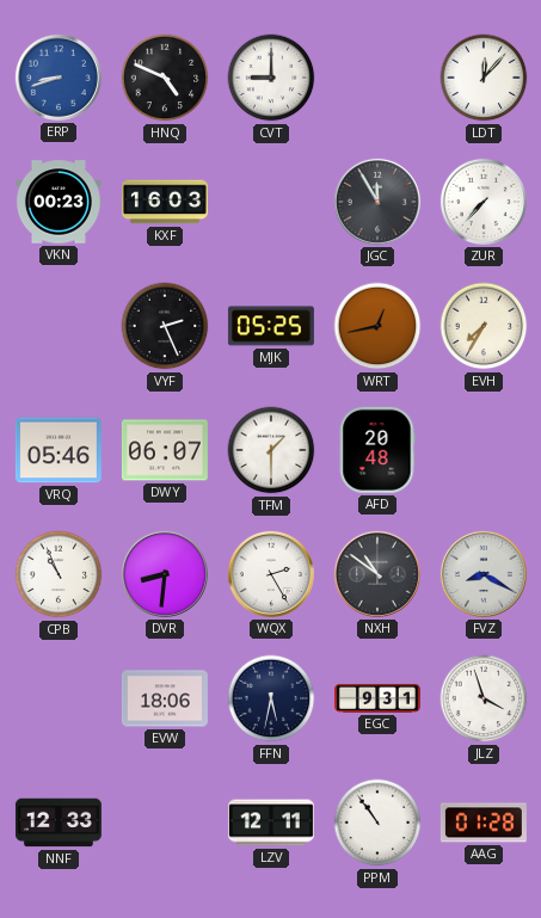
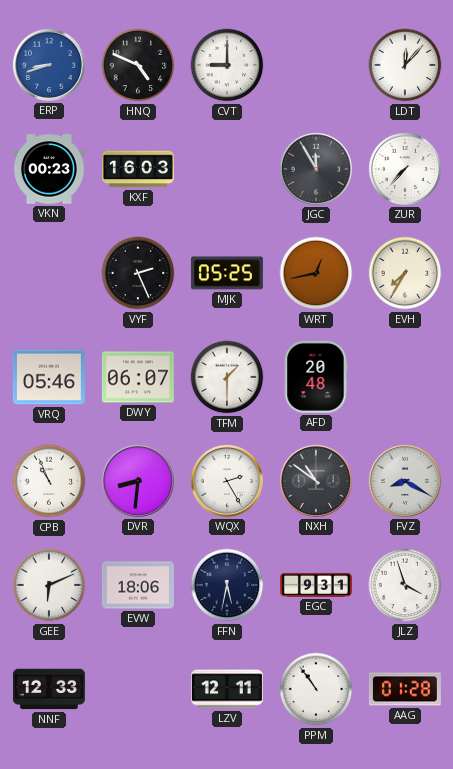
GEE: none -> 6:11
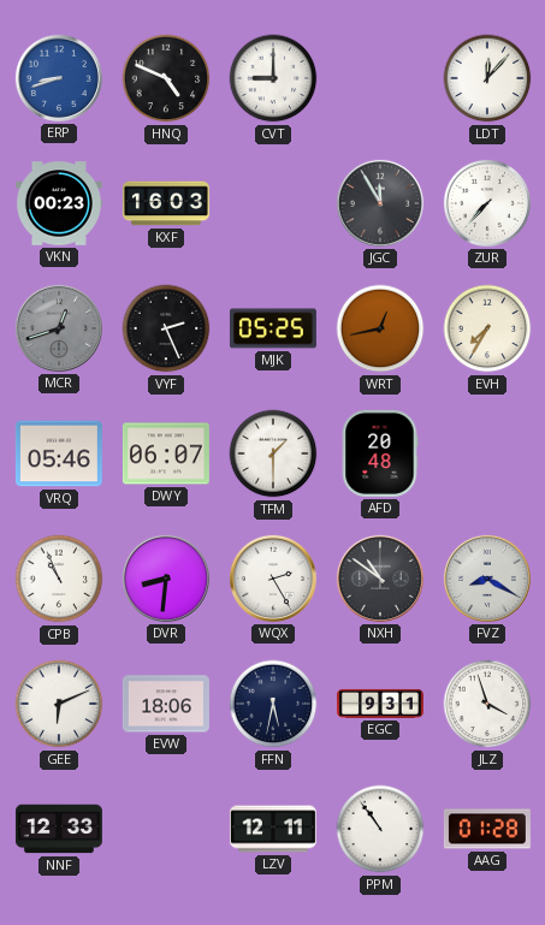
MCR: none -> 12:42
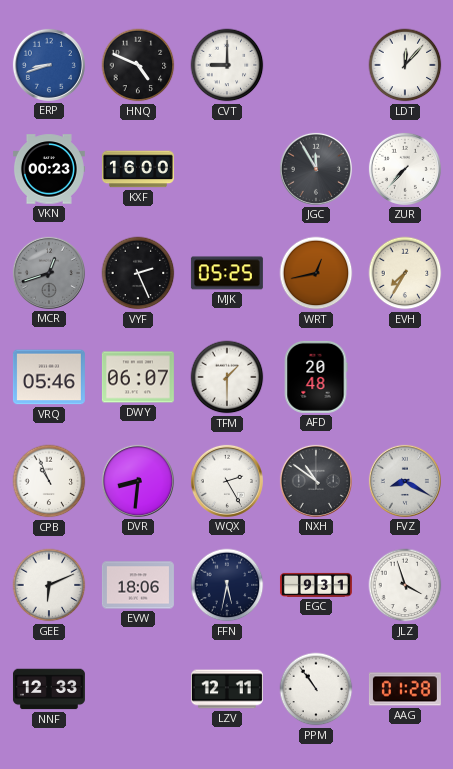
KXF: 16:03 -> 16:00
